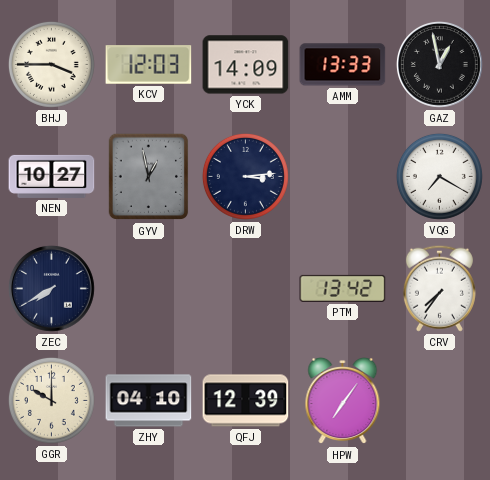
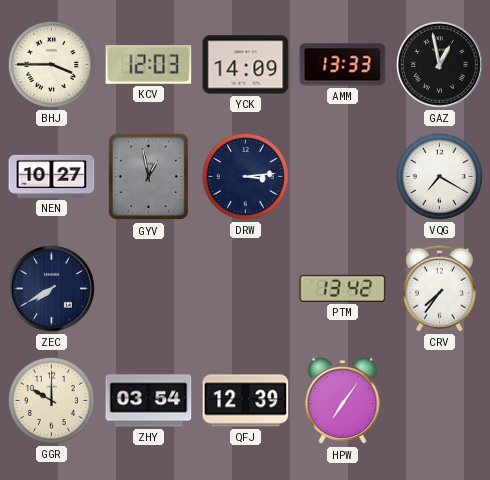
ZHY: 04:10 -> 03:54
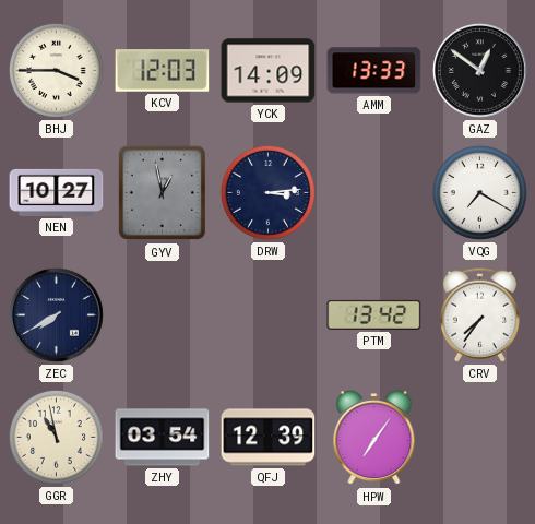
GAZ: 12:58 -> 12:51
GGR: 10:00 -> 10:58
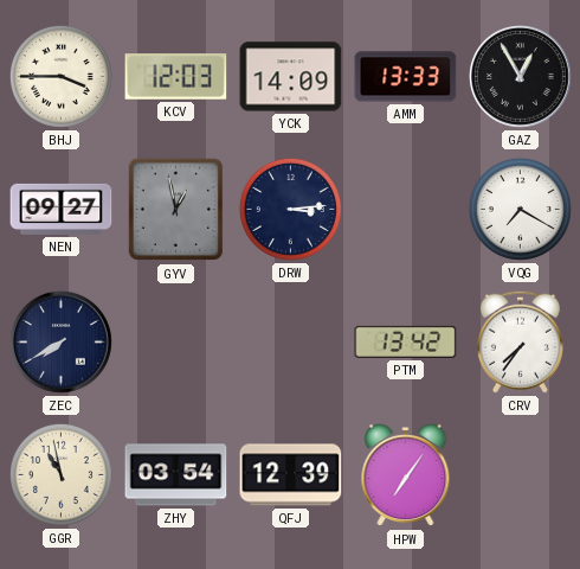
GAZ: 12:51 -> 12:55
NEN: 10:27 -> 09:27
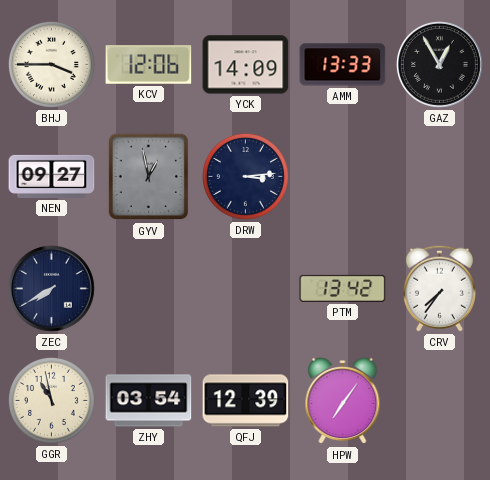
KCV: 12:03 -> 12:06
VQG: 7:20 -> none
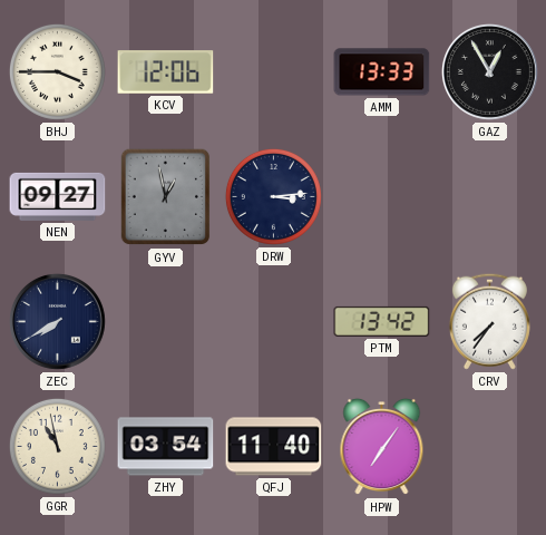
YCK: 14:09 -> none
QFJ: 12:39 -> 11:40
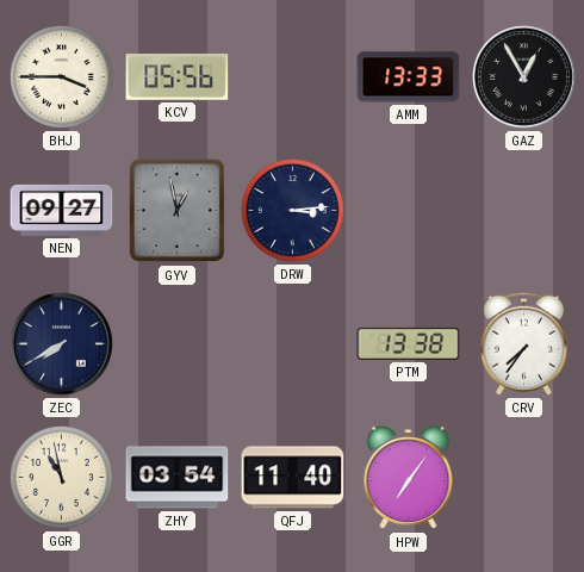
KCV: 12:06 -> 05:56
PTM: 13:42 -> 13:38
